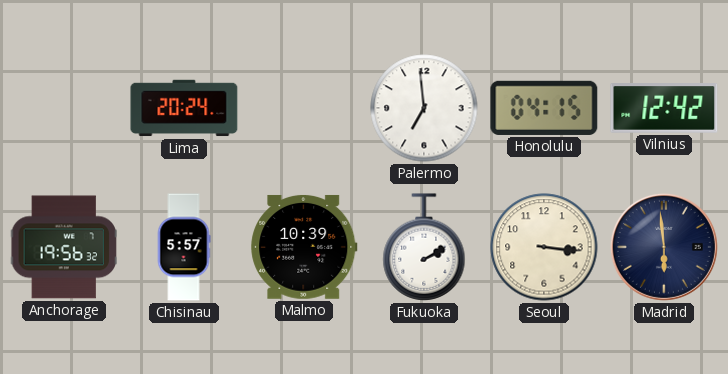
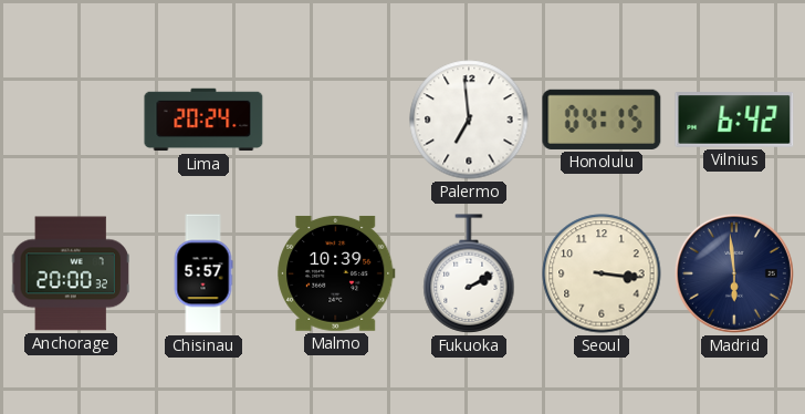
Vilnius: 12:42 -> 6:42
Anchorage: 19:56 -> 20:00
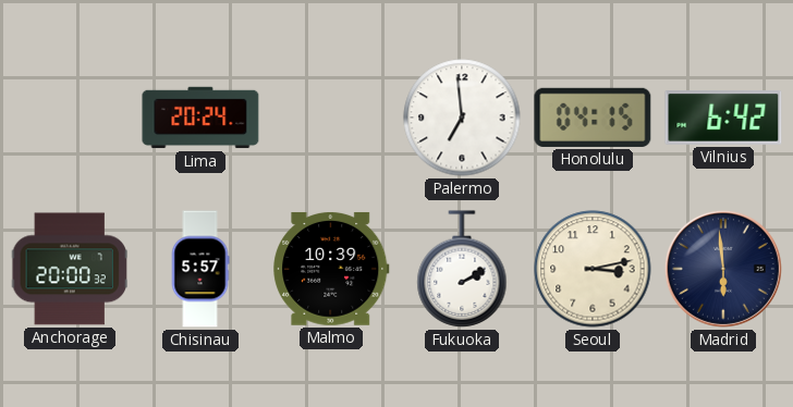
Seoul: 3:16 -> 3:13
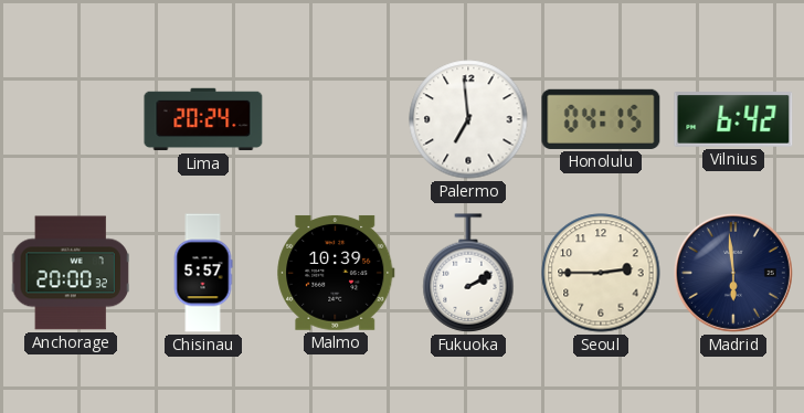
Seoul: 3:13 -> 2:45
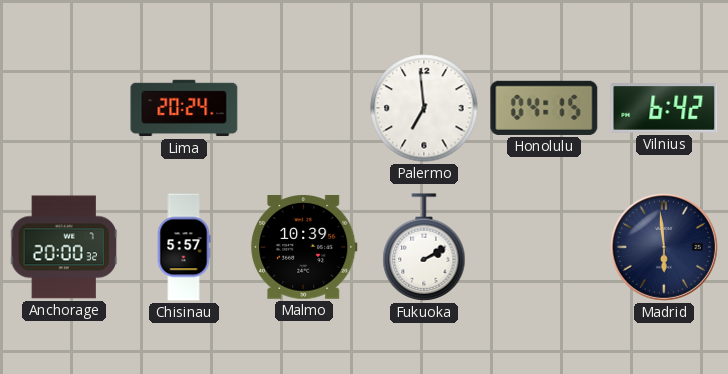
Seoul: 2:45 -> none
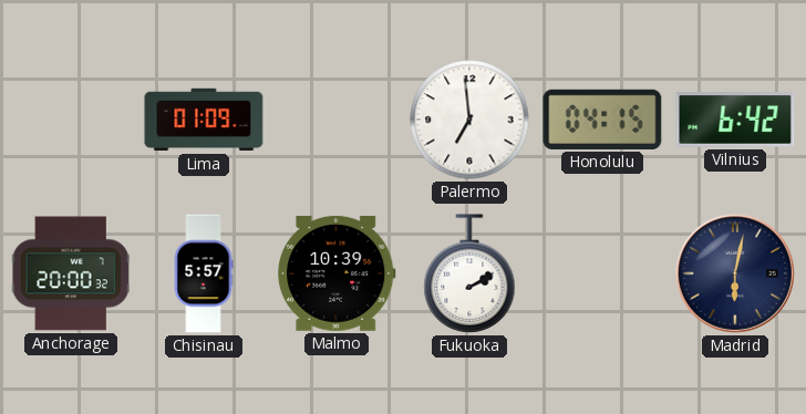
Lima: 20:24 -> 01:09
Madrid: 5:59 -> 6:02
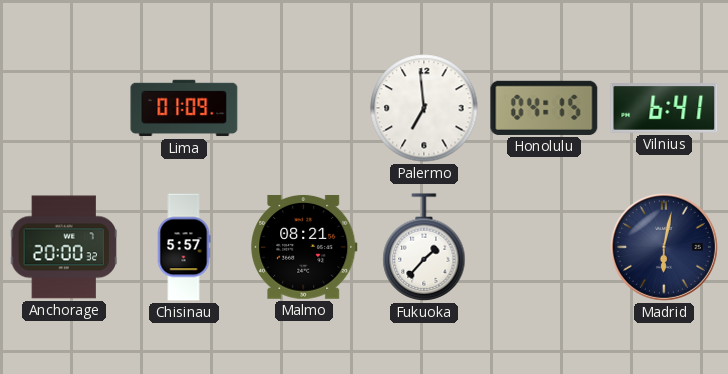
Vilnius: 6:42 -> 6:41
Malmo: 10:39 -> 08:21
Fukuoka: 2:10 -> 1:37
